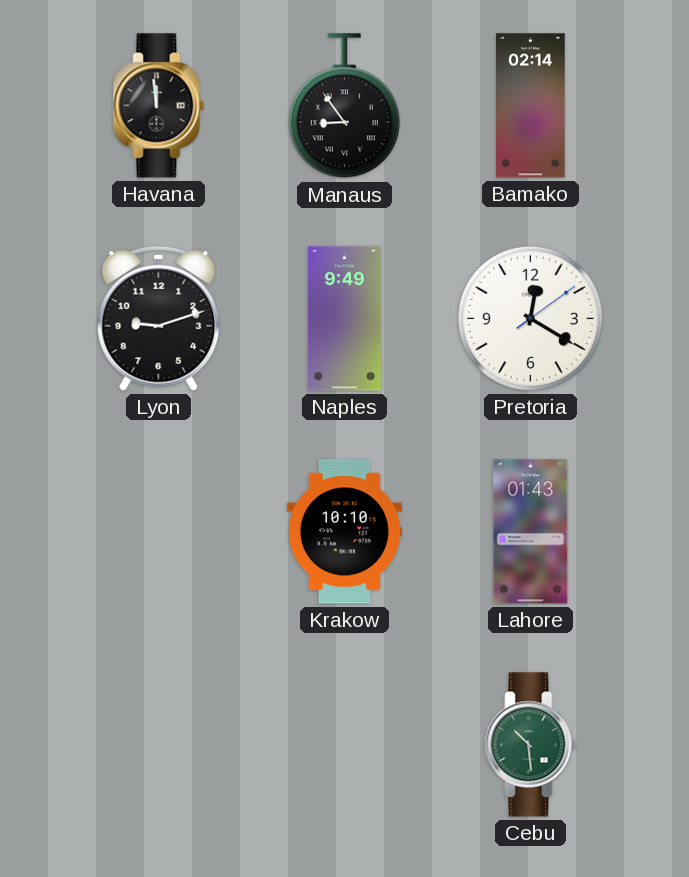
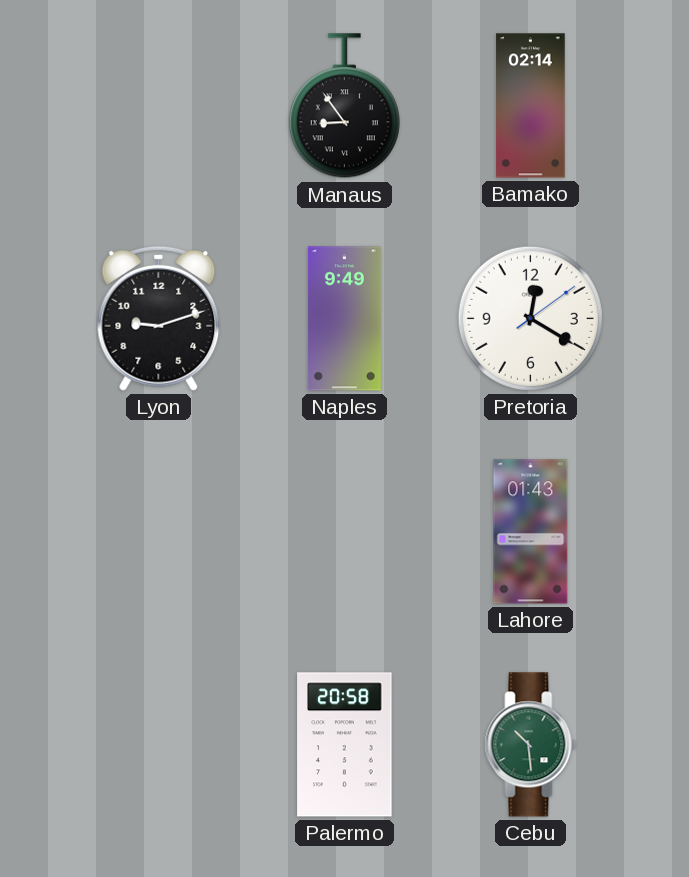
Havana: 11:59 -> none
Krakow: 10:10 -> none
Palermo: none -> 20:58
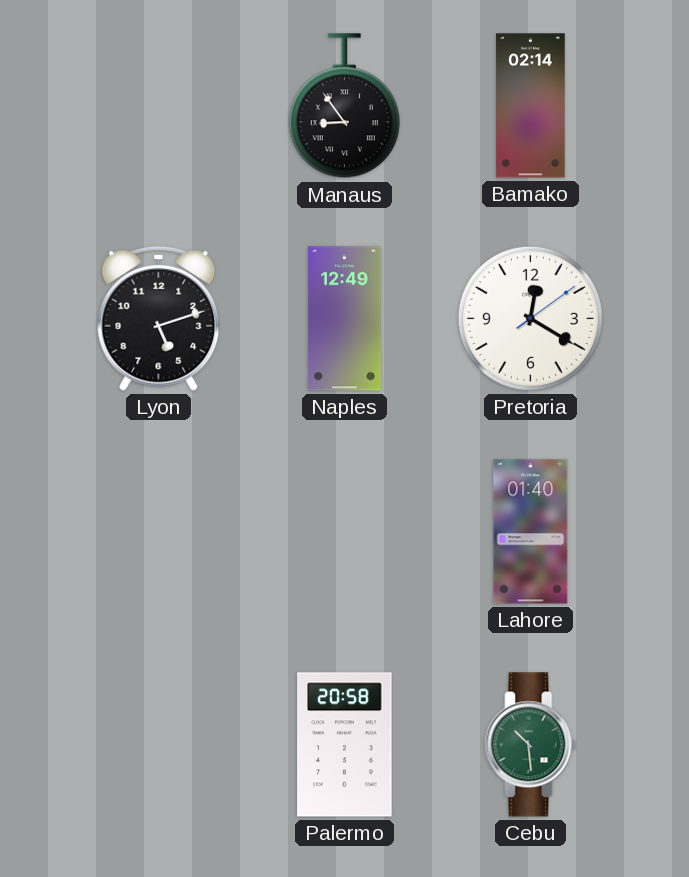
Lyon: 9:12 -> 5:12
Naples: 9:49 -> 12:49
Lahore: 01:43 -> 01:40
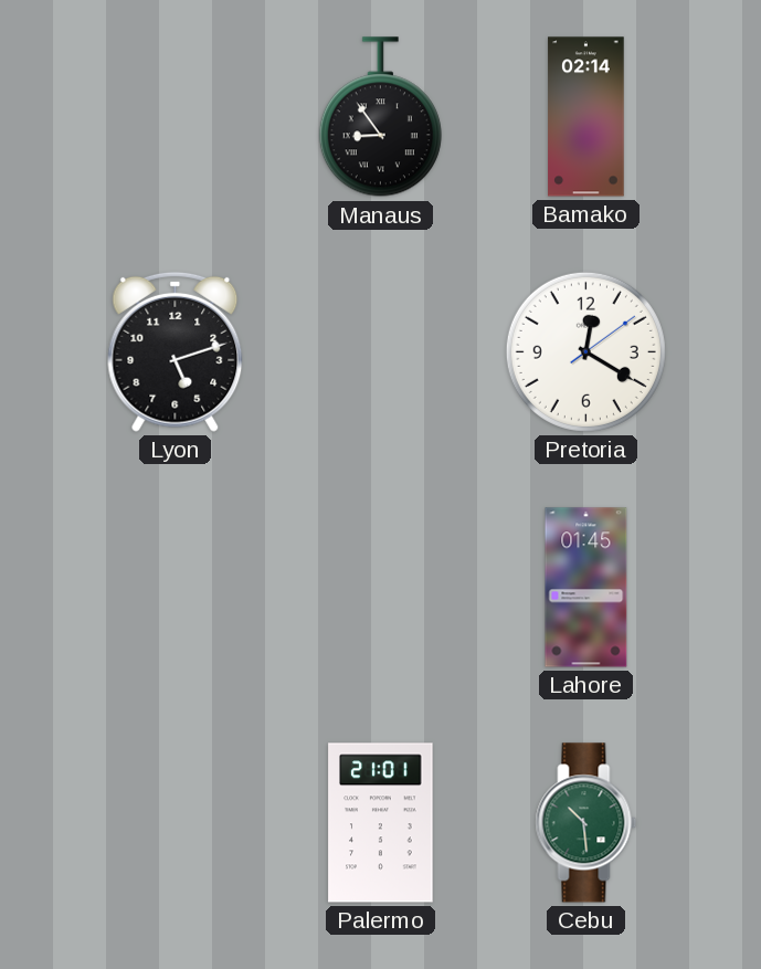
Naples: 12:49 -> none
Lahore: 01:40 -> 01:45
Palermo: 20:58 -> 21:01
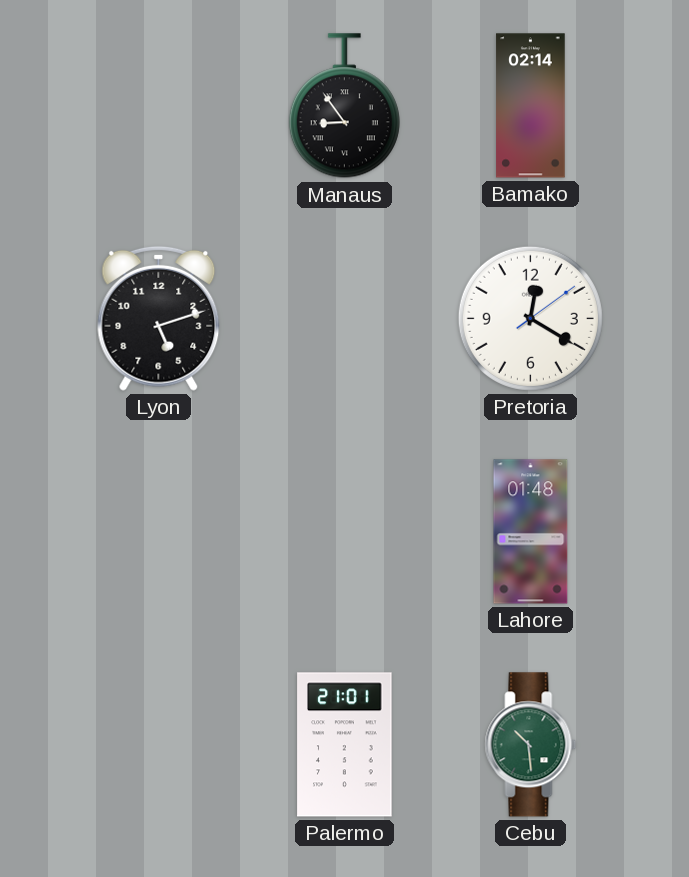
Lahore: 01:45 -> 01:48
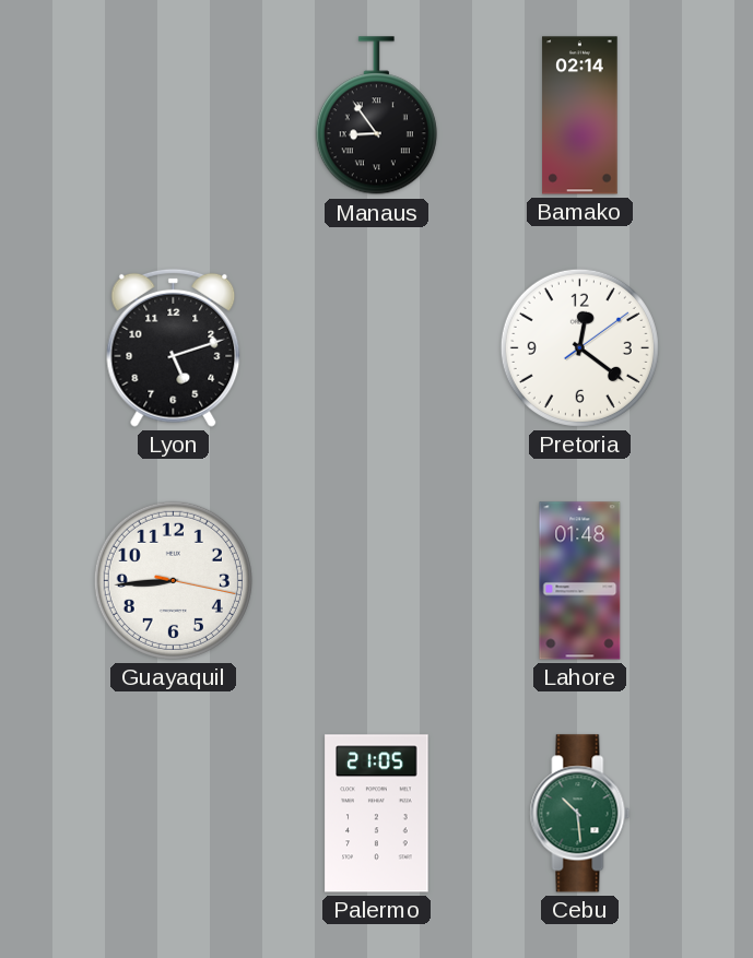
Pretoria: 12:20 -> 12:21
Guayaquil: none -> 8:44
Palermo: 21:01 -> 21:05
